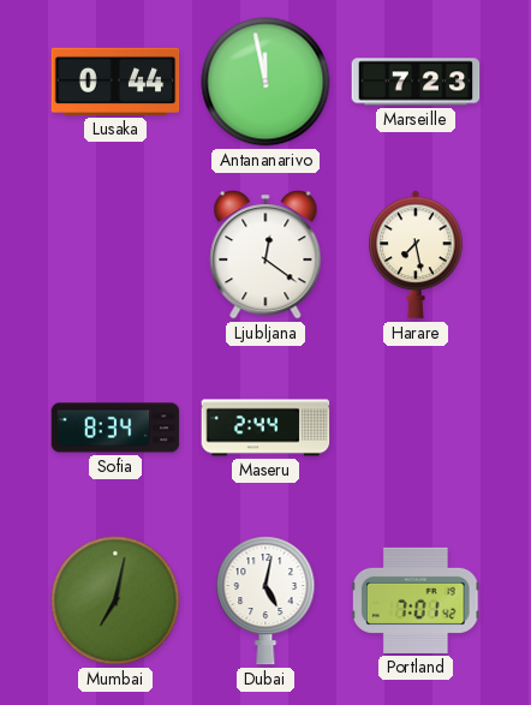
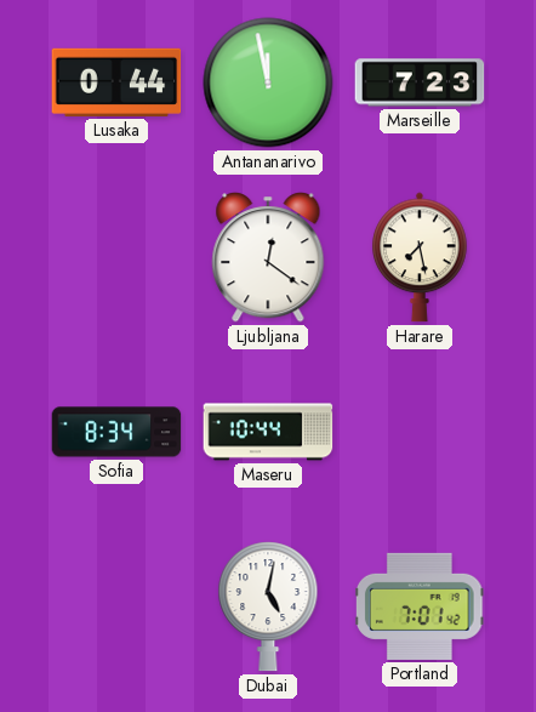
Maseru: 2:44 -> 10:44
Mumbai: 7:02 -> none
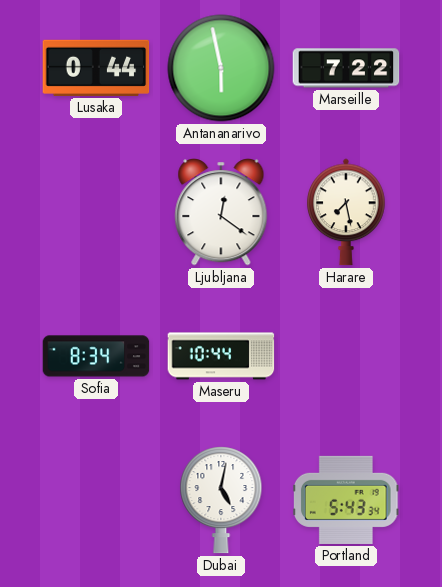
Antananarivo: 11:58 -> 5:58
Marseille: 7:23 -> 7:22
Portland: 7:01 -> 5:43
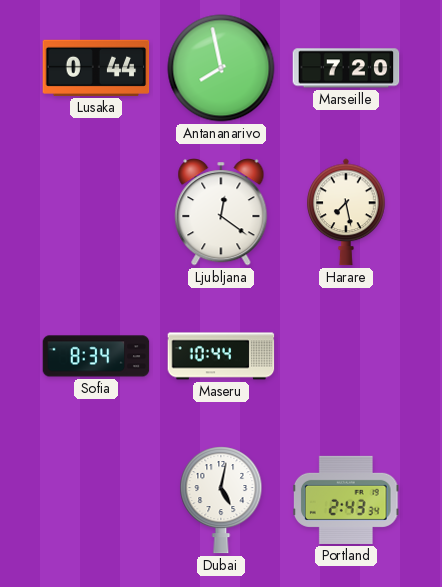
Antananarivo: 5:58 -> 7:58
Marseille: 7:22 -> 7:20
Portland: 5:43 -> 2:43
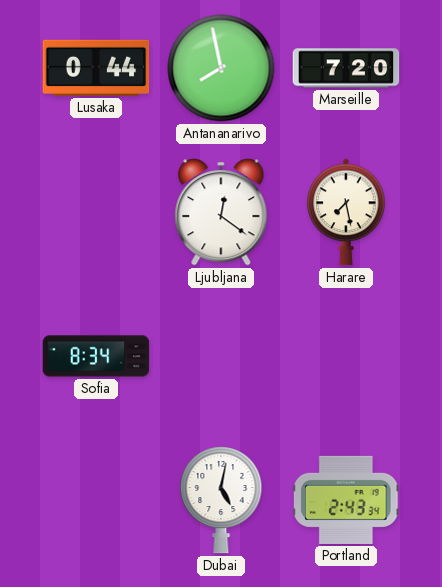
Maseru: 10:44 -> none
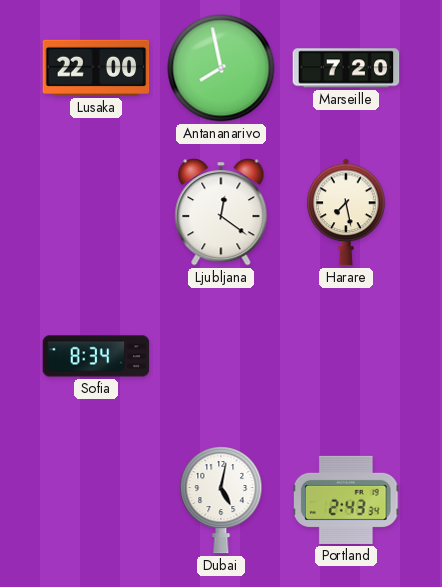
Lusaka: 0:44 -> 22:00
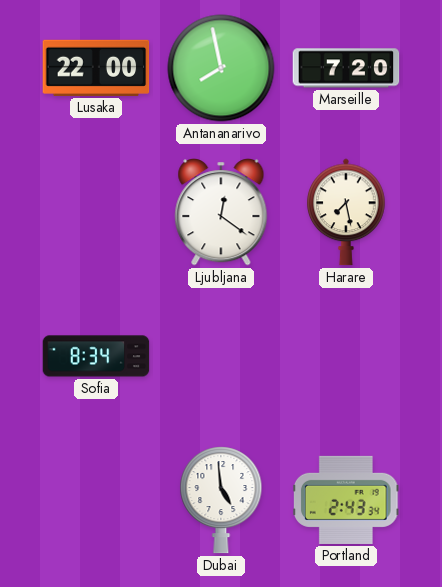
Dubai: 5:02 -> 4:59
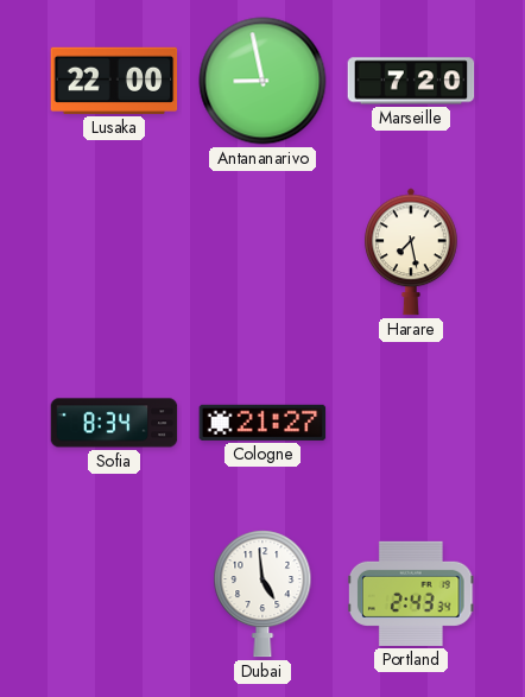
Antananarivo: 7:58 -> 8:58
Ljubljana: 12:21 -> none
Cologne: none -> 21:27
